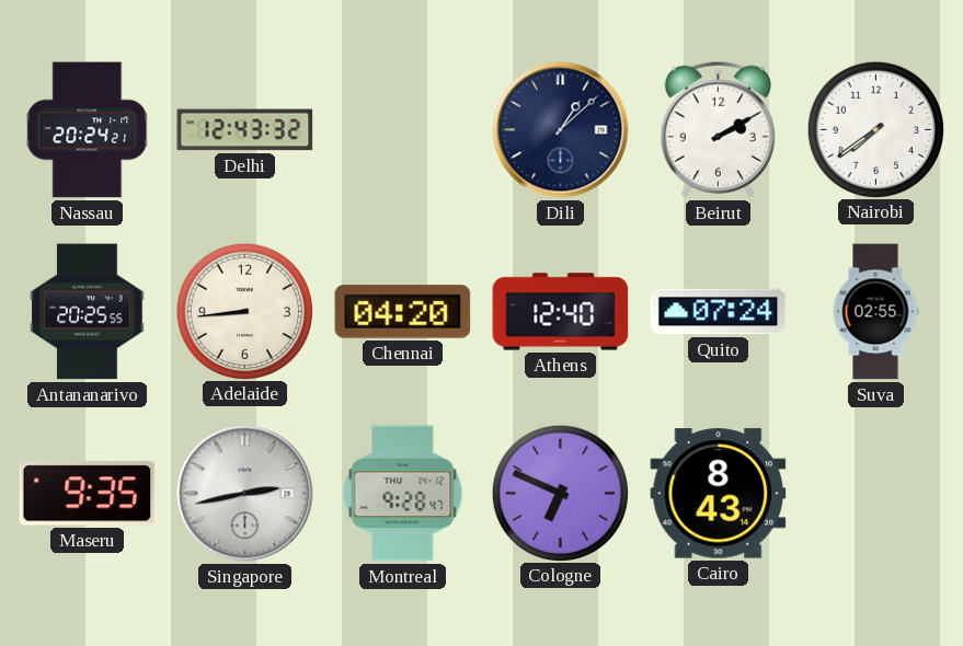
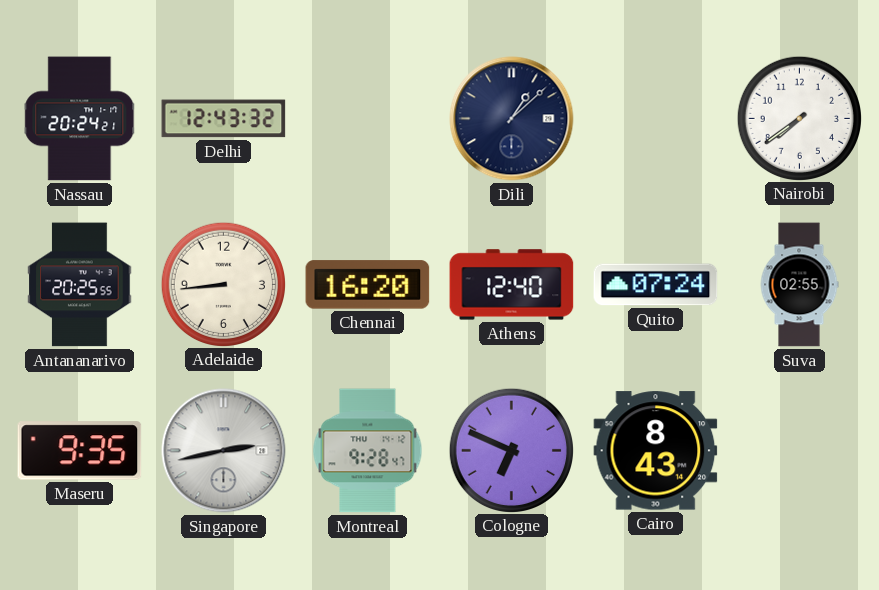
Beirut: 2:10 -> none
Chennai: 04:20 -> 16:20
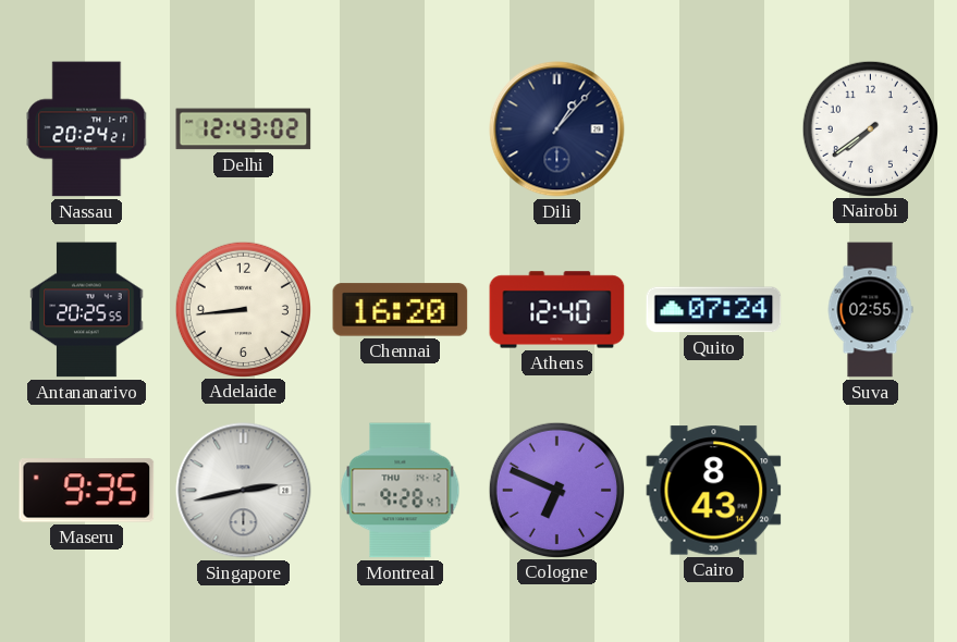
Delhi: 12:43:32 -> 12:43:02
Dili: 1:08 -> 1:07
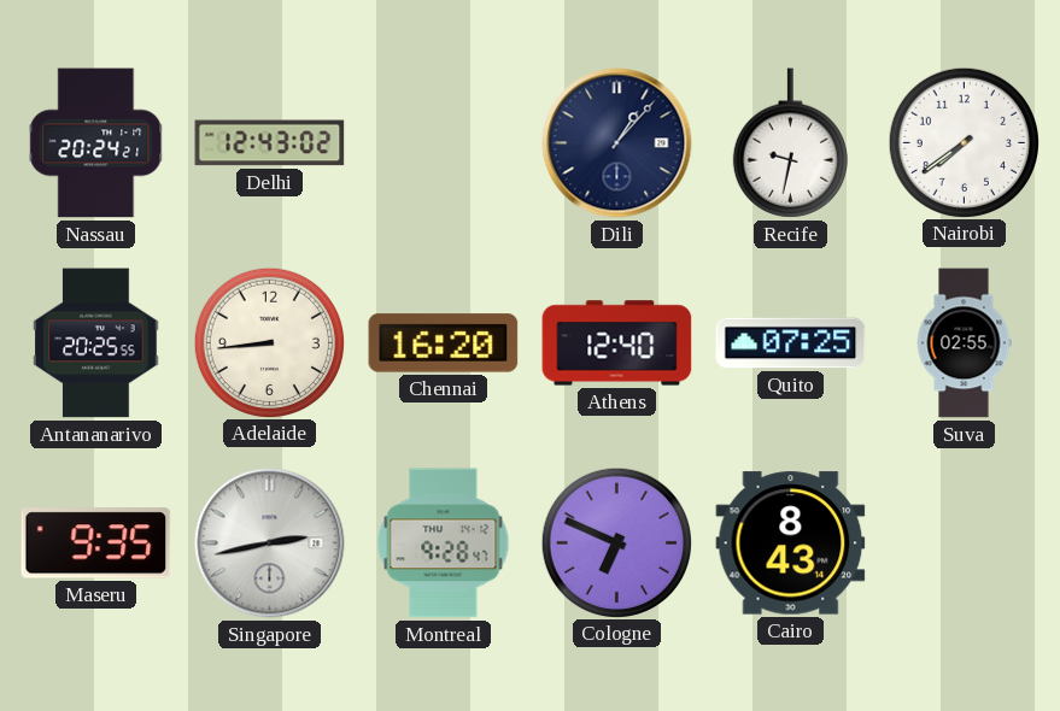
Recife: none -> 9:32
Quito: 07:24 -> 07:25
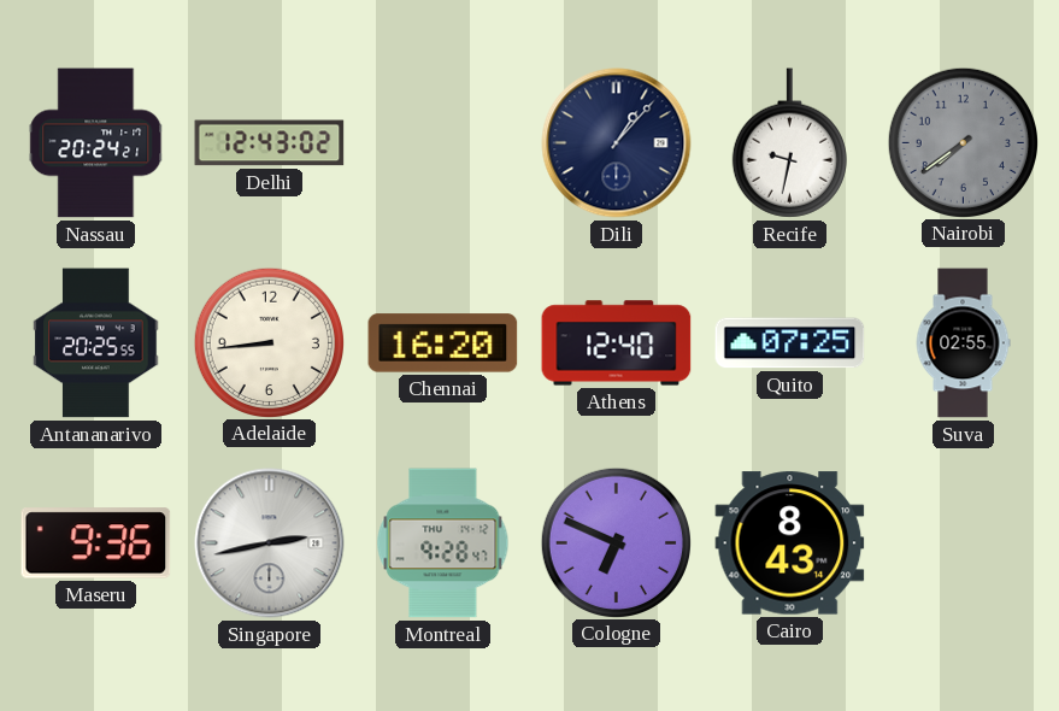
Nairobi dial: white -> grey
Maseru: 9:35 -> 9:36
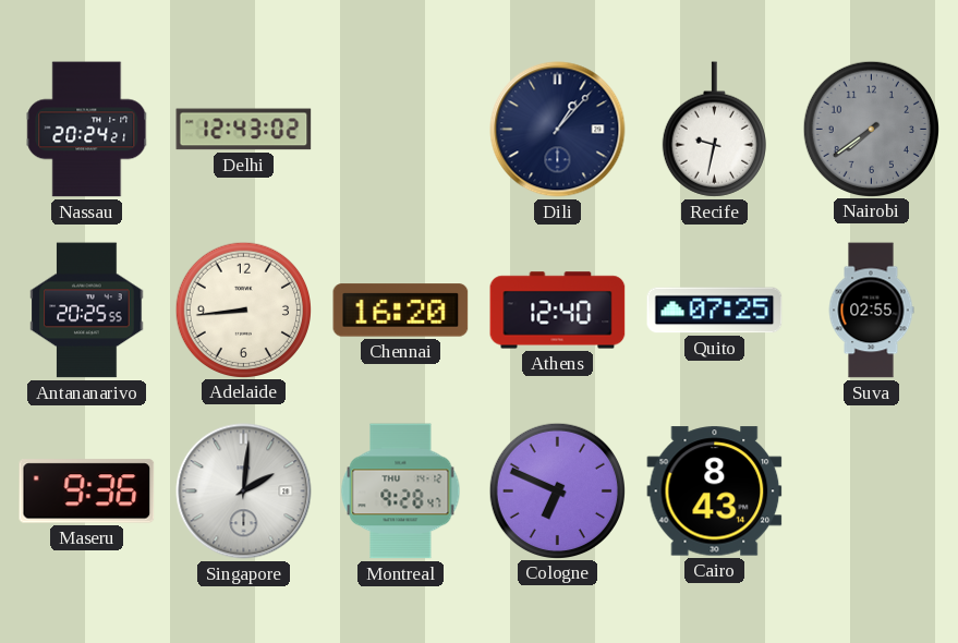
Singapore: 2:43 -> 2:01
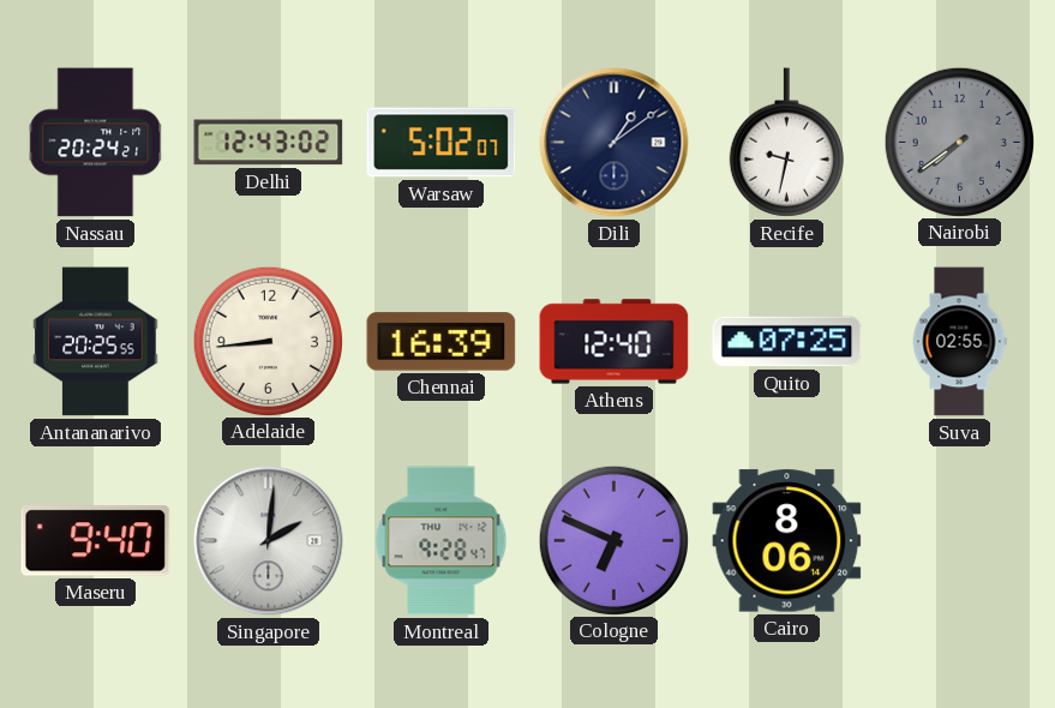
Warsaw: none -> 5:02
Dili: 1:07 -> 1:09
Chennai: 16:20 -> 16:39
Maseru: 9:36 -> 9:40
Cairo: 8:43 -> 8:06
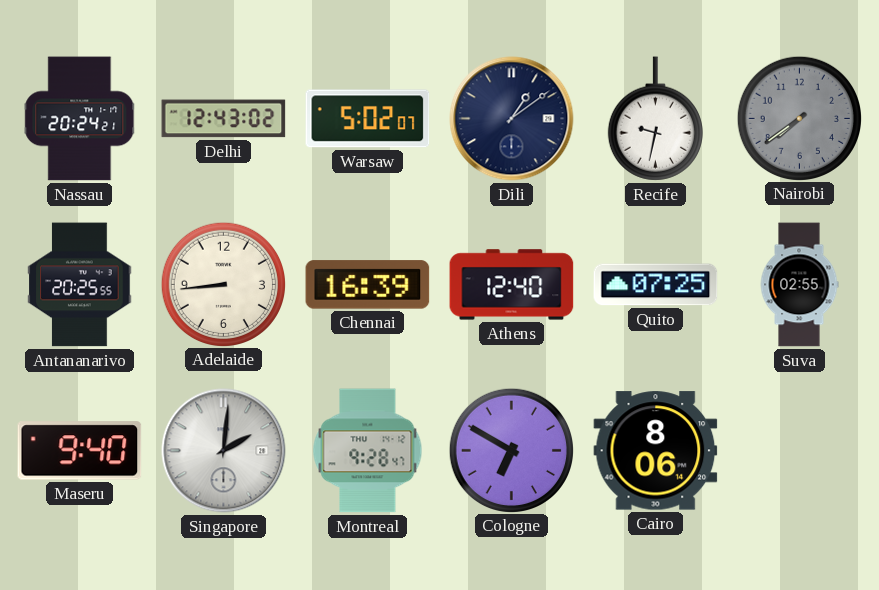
Cologne: 6:49 -> 6:50
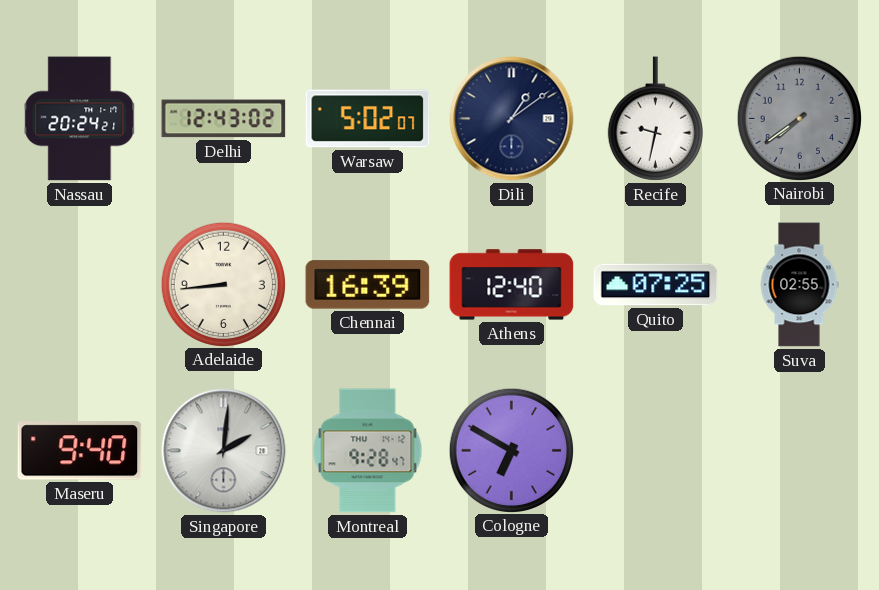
Antananarivo: 20:25 -> none
Cairo: 8:06 -> none
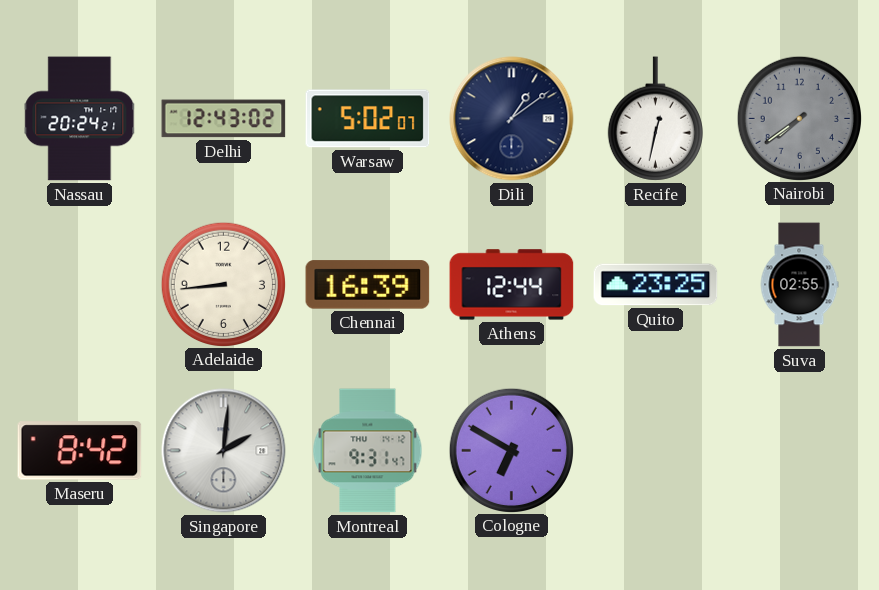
Recife: 9:32 -> 12:32
Athens: 12:40 -> 12:44
Quito: 07:25 -> 23:25
Maseru: 9:40 -> 8:42
Montreal: 9:28 -> 9:31
